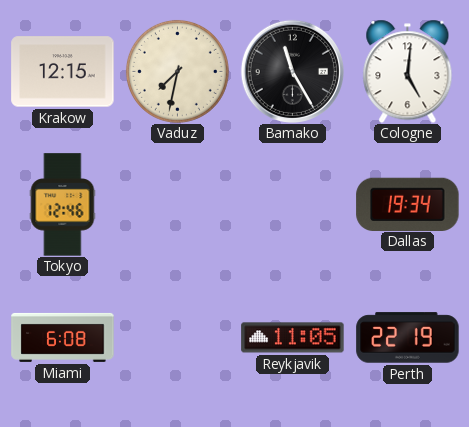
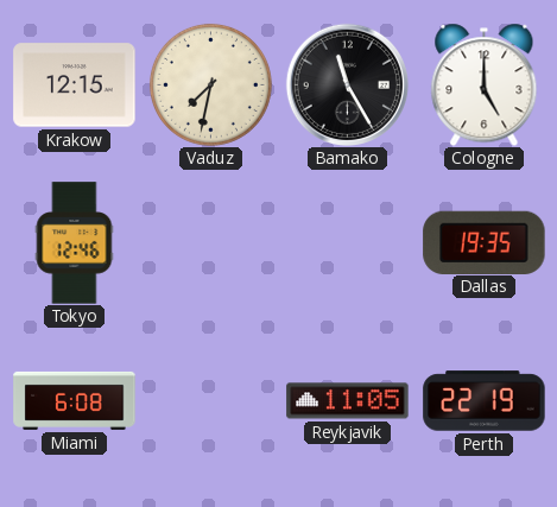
Cologne: 5:01 -> 5:00
Dallas: 19:34 -> 19:35
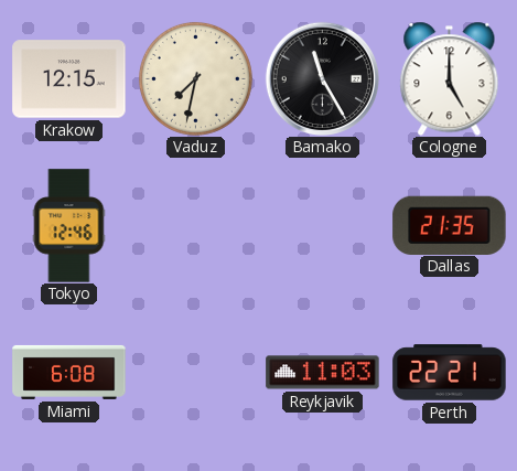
Dallas: 19:35 -> 21:35
Reykjavik: 11:05 -> 11:03
Perth: 22:19 -> 22:21
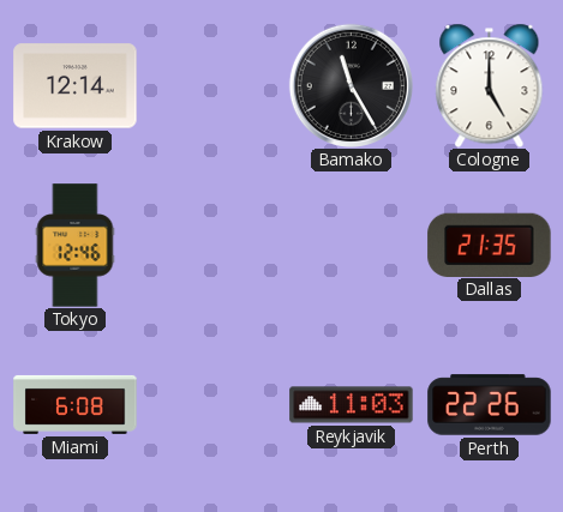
Krakow: 12:15 -> 12:14
Vaduz: 7:32 -> none
Perth: 22:21 -> 22:26
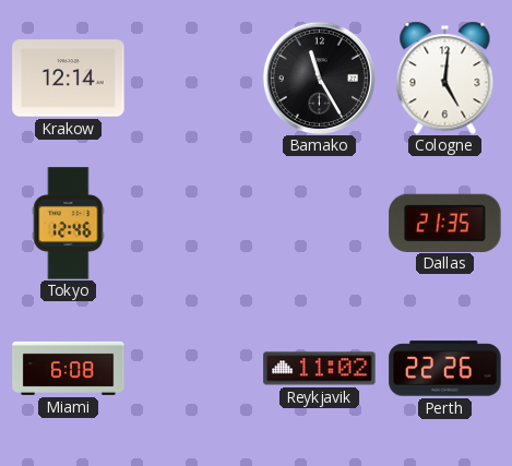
Cologne: 5:00 -> 5:01
Reykjavik: 11:03 -> 11:02
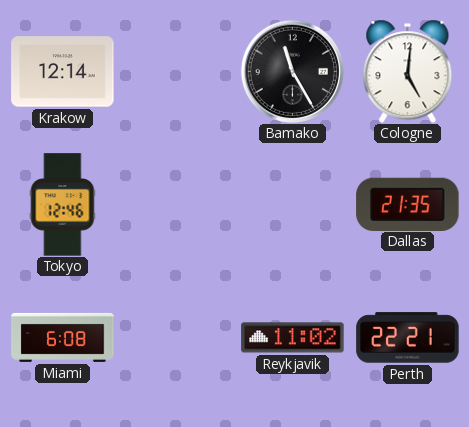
Perth: 22:26 -> 22:21
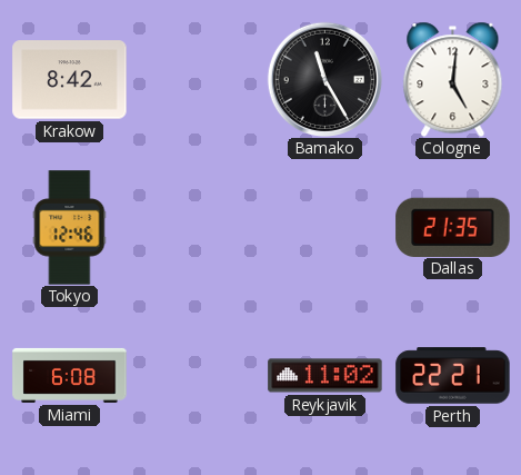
Krakow: 12:14 -> 8:42
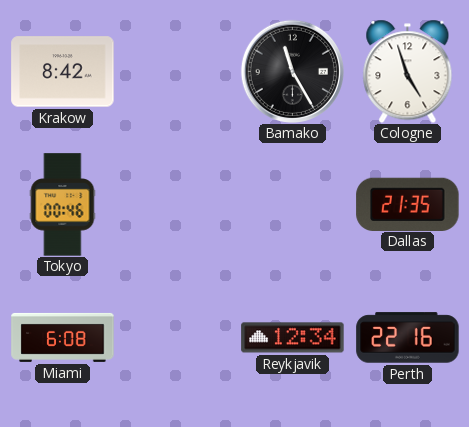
Cologne: 5:01 -> 4:57
Tokyo: 12:46 -> 00:46
Reykjavik: 11:02 -> 12:34
Perth: 22:21 -> 22:16
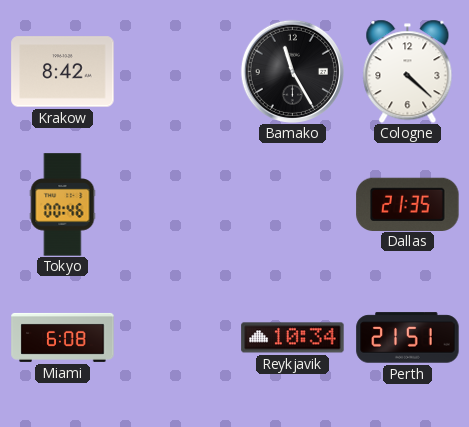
Cologne: 4:57 -> 4:22
Reykjavik: 12:34 -> 10:34
Perth: 22:16 -> 21:51
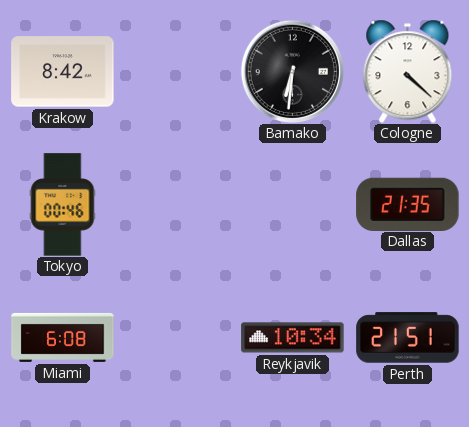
Bamako: 11:25 -> 6:31
